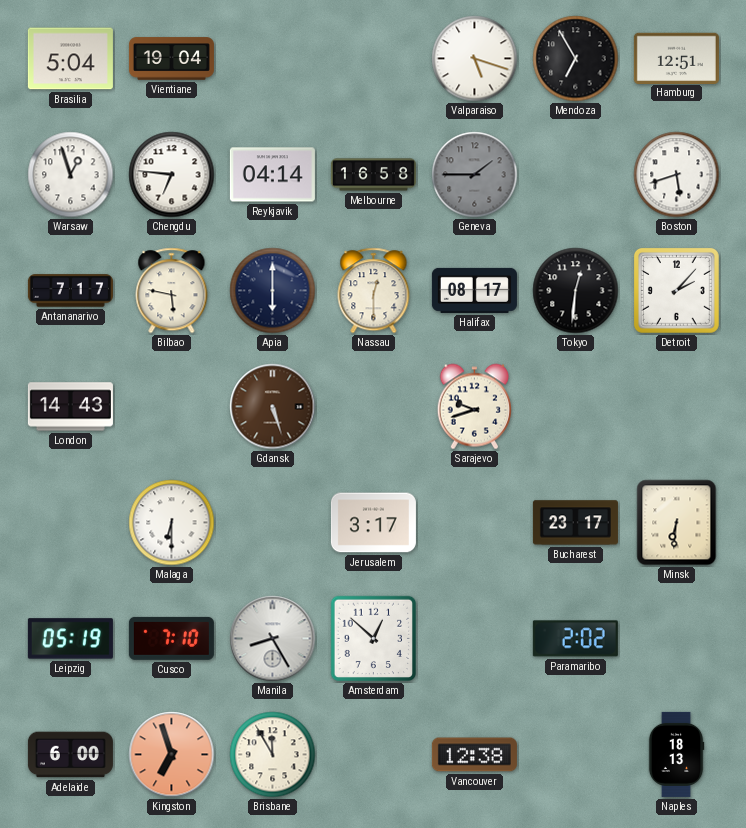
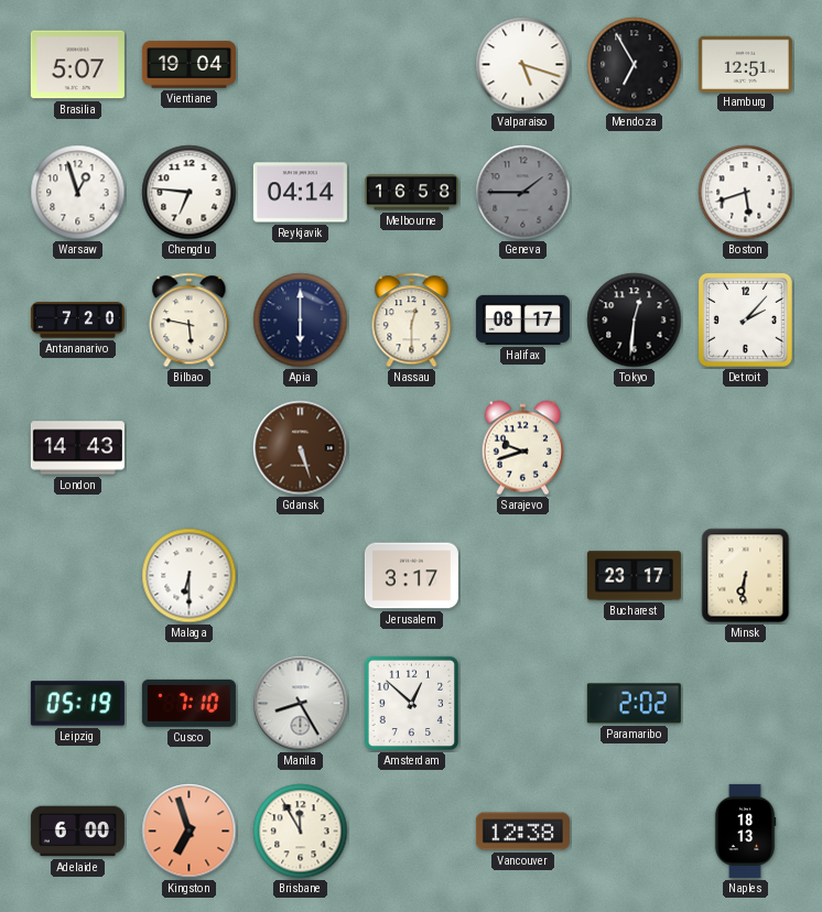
Brasilia: 5:04 -> 5:07
Antananarivo: 7:17 -> 7:20
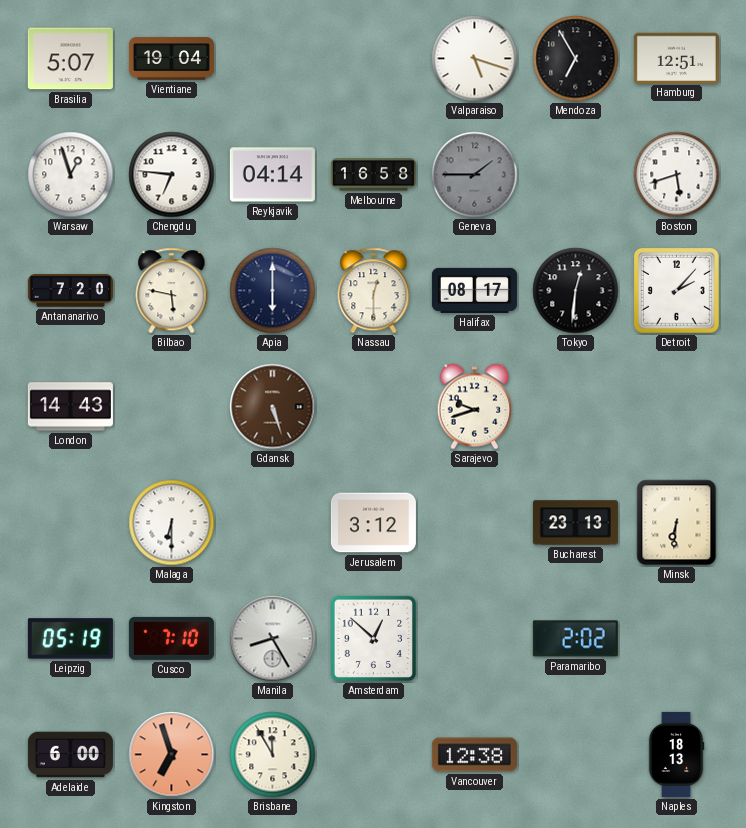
Jerusalem: 3:17 -> 3:12
Bucharest: 23:17 -> 23:13
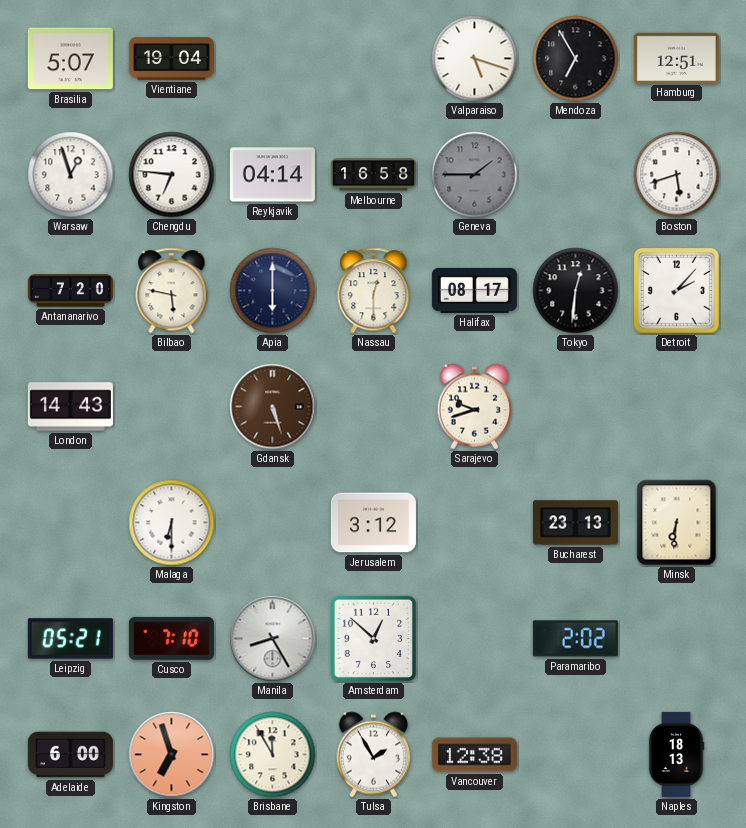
Leipzig: 05:19 -> 05:21
Tulsa: none -> 1:55
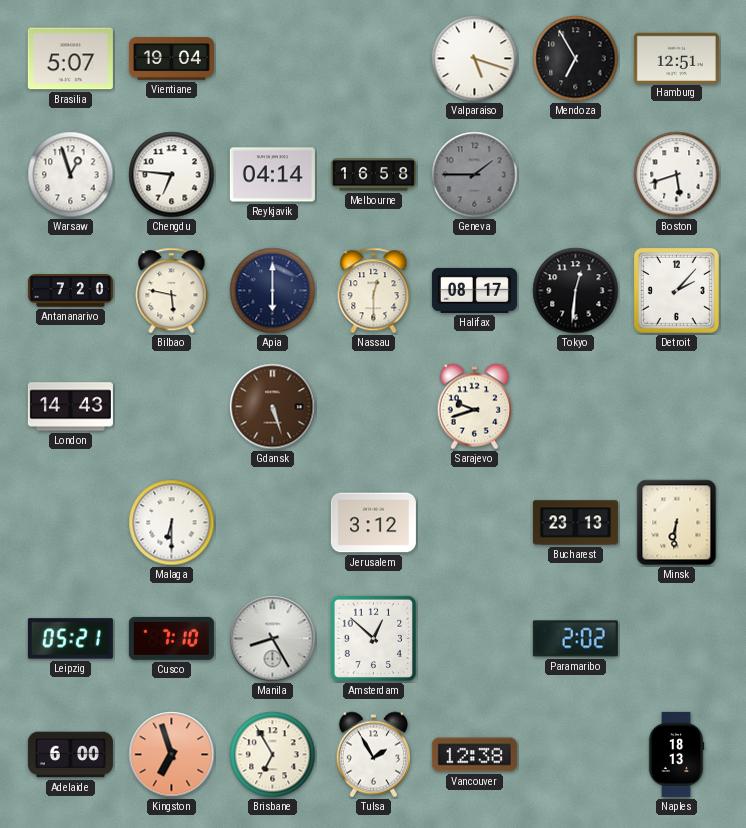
Brisbane: 11:55 -> 6:55
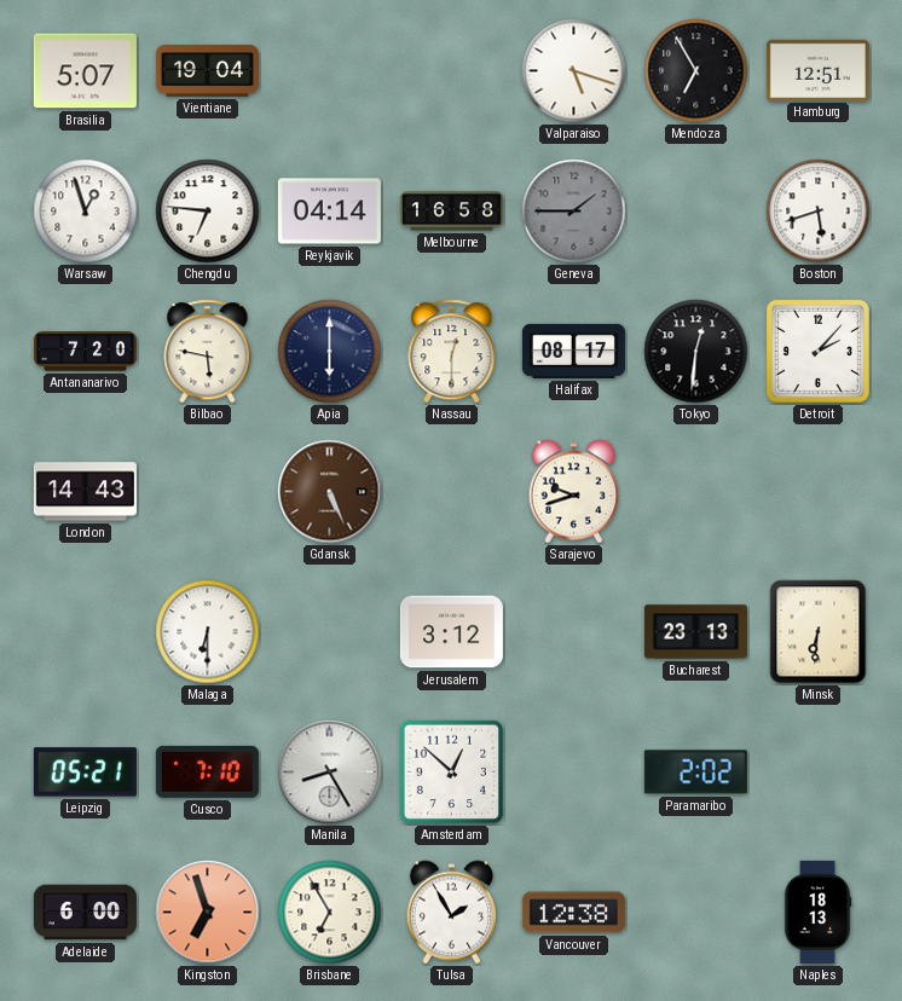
Gdansk: 5:27 -> 5:26
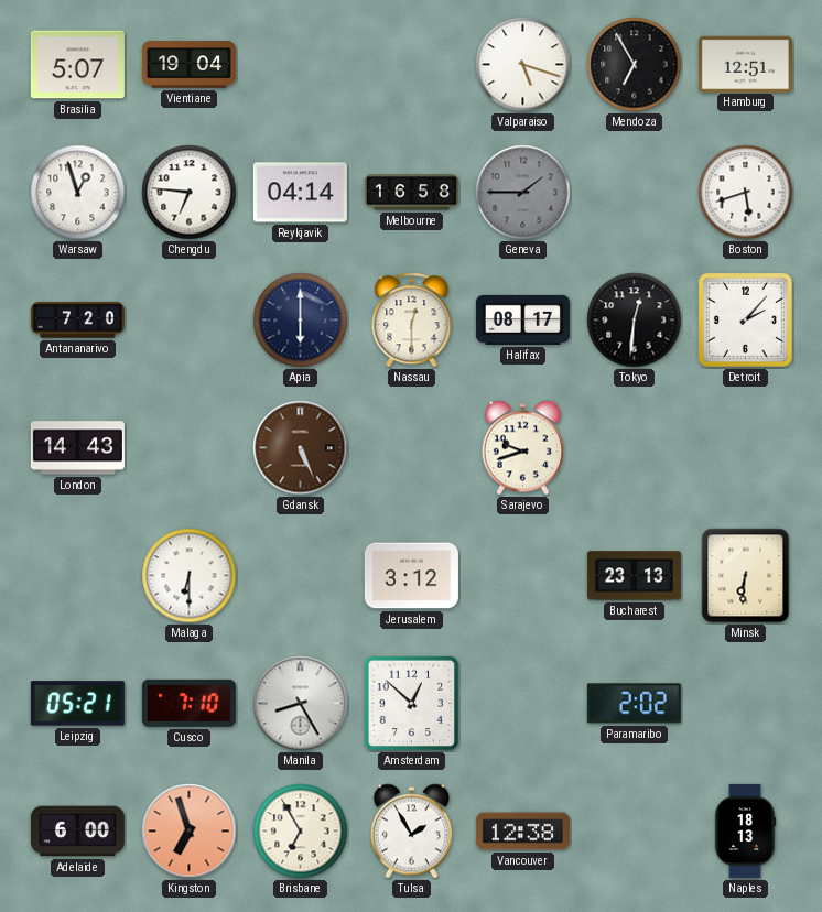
Bilbao: 5:47 -> none
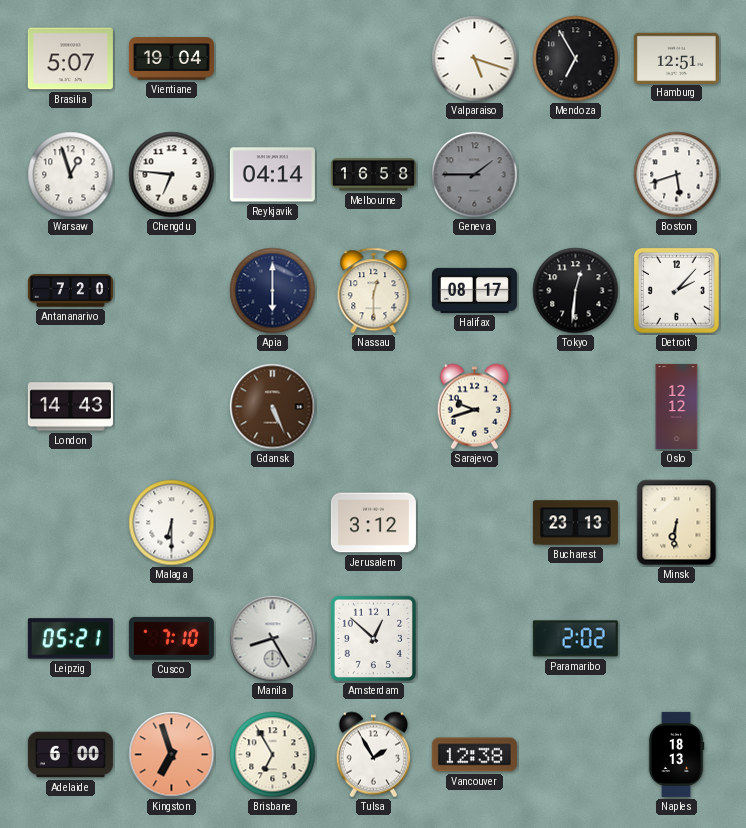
Oslo: none -> 12:12
